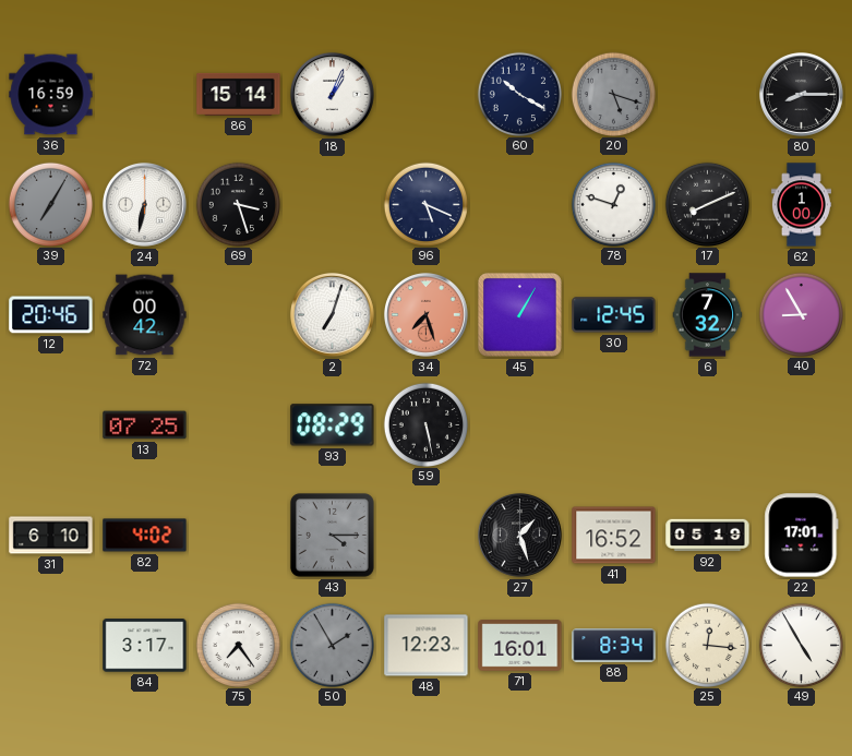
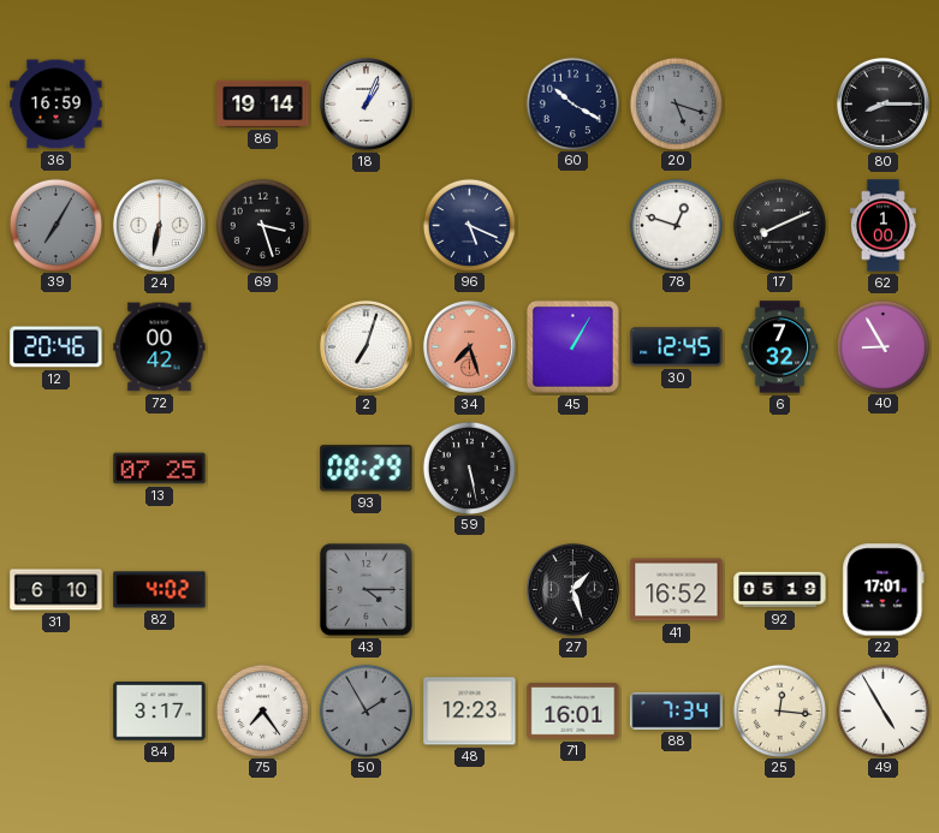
86: 15:14 -> 19:14
88: 8:34 -> 7:34
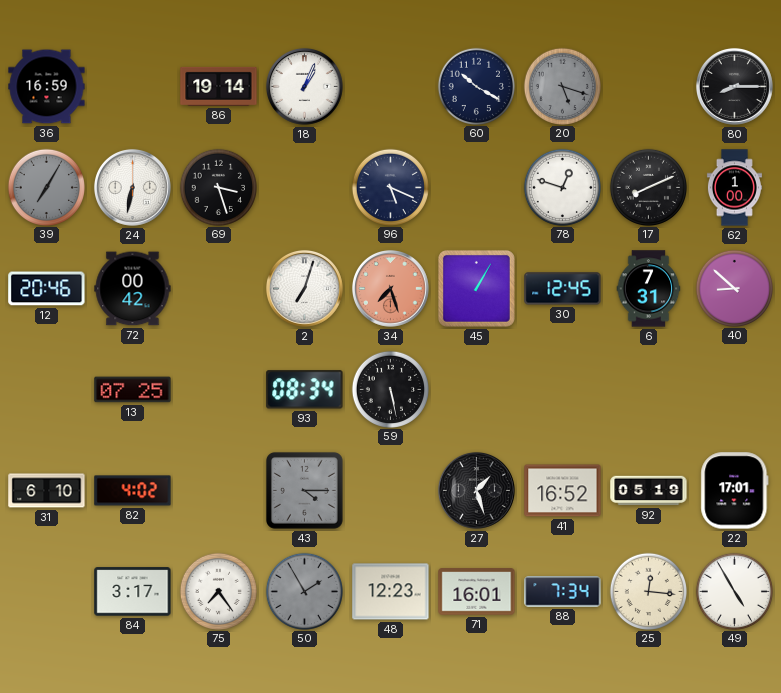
6: 7:32 -> 7:31
40: 8:55 -> 8:52
93: 08:29 -> 08:34
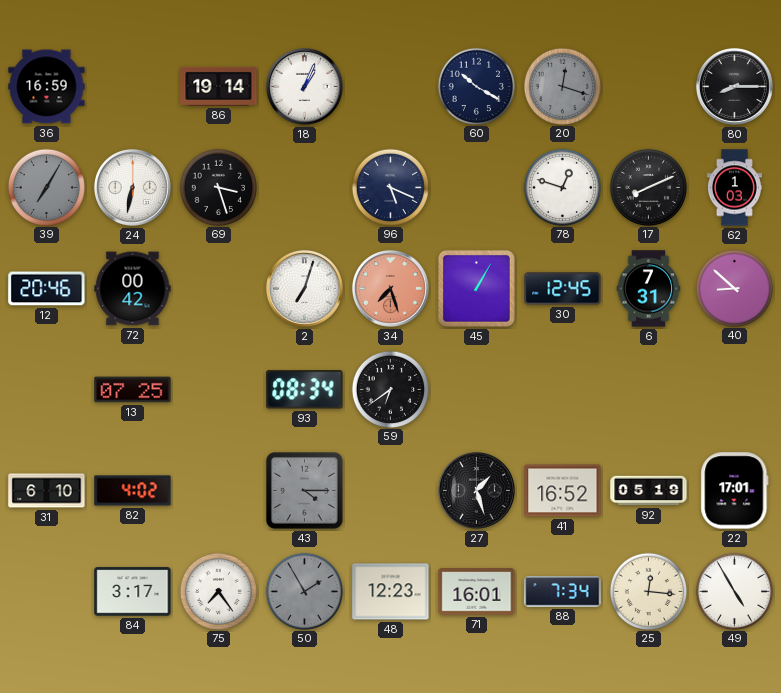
20: 5:18 -> 12:18
62: 1:00 -> 1:03
59: 5:28 -> 6:39
